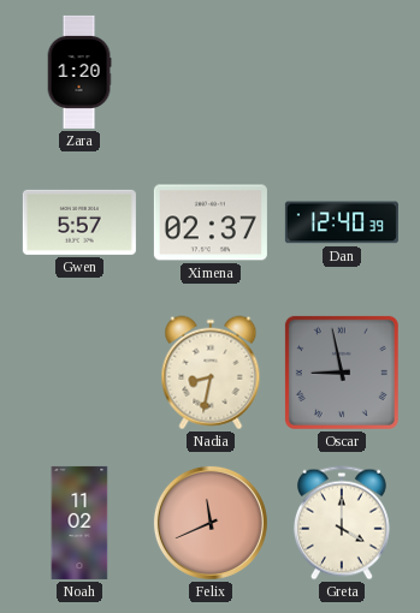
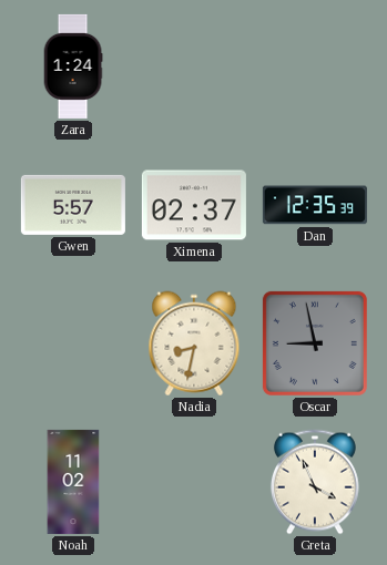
Zara: 1:20 -> 1:24
Dan: 12:40 -> 12:35
Felix: 11:41 -> none
Greta: 4:00 -> 3:56
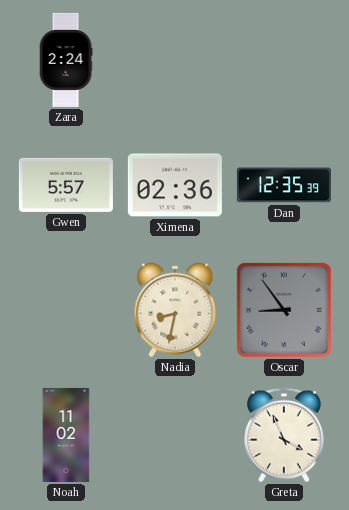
Zara: 1:24 -> 2:24
Ximena: 02:37 -> 02:36
Oscar: 8:58 -> 8:54
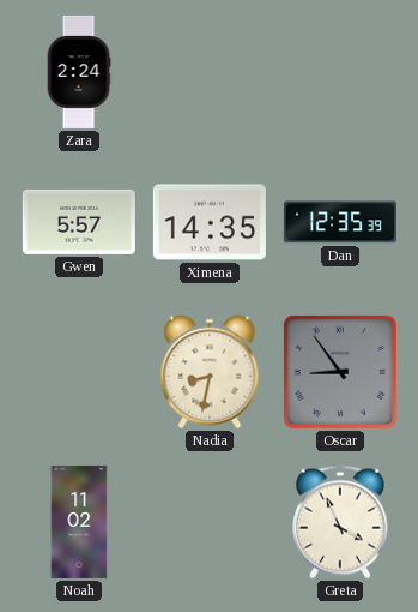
Ximena: 02:36 -> 14:35
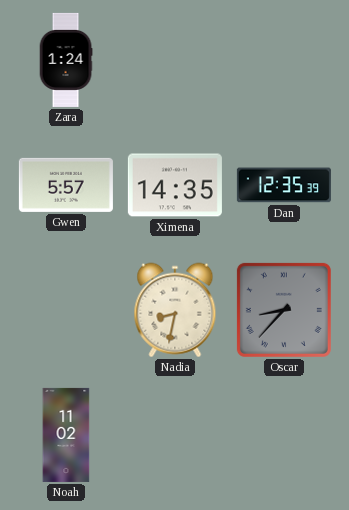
Zara: 2:24 -> 1:24
Oscar: 8:54 -> 8:37
Greta: 3:56 -> none
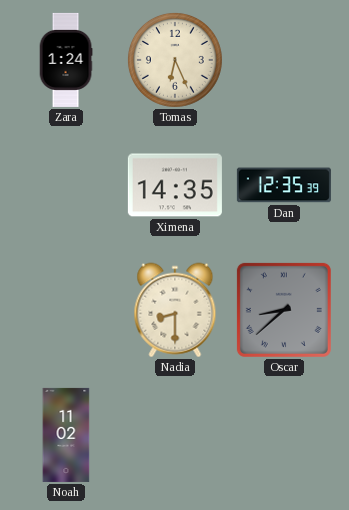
Tomas: none -> 6:26
Gwen: 5:57 -> none
Nadia: 8:32 -> 8:30
Oscar: 8:37 -> 8:38
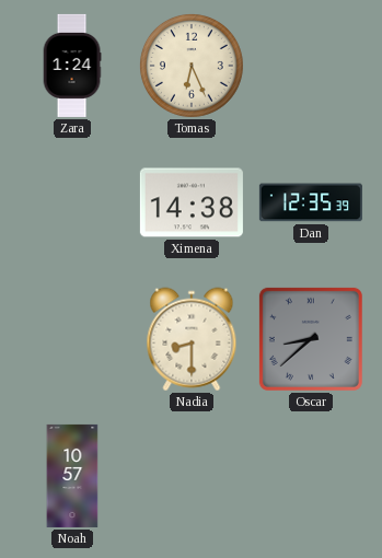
Ximena: 14:35 -> 14:38
Noah: 11:02 -> 10:57
